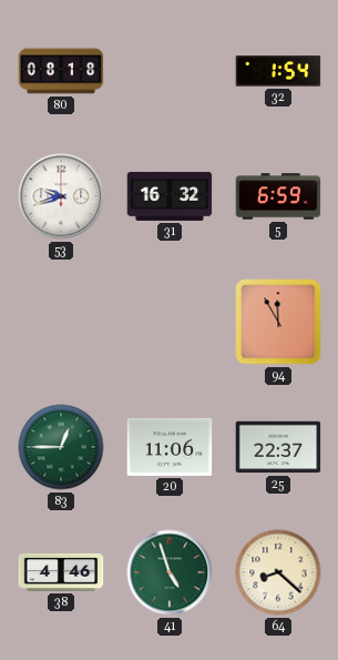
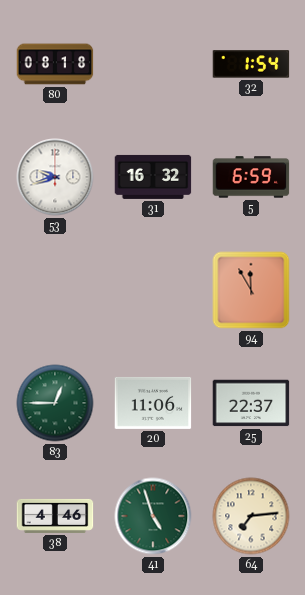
64: 8:22 -> 7:14
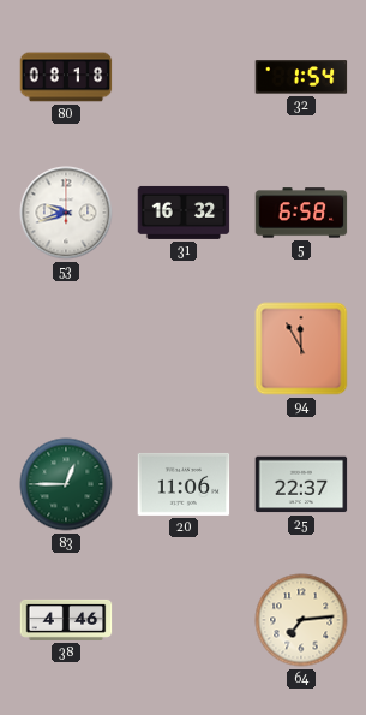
5: 6:59 -> 6:58
41: 4:57 -> none
